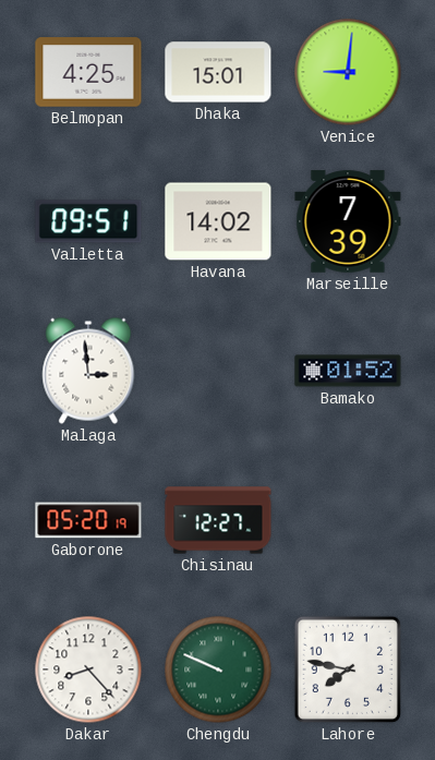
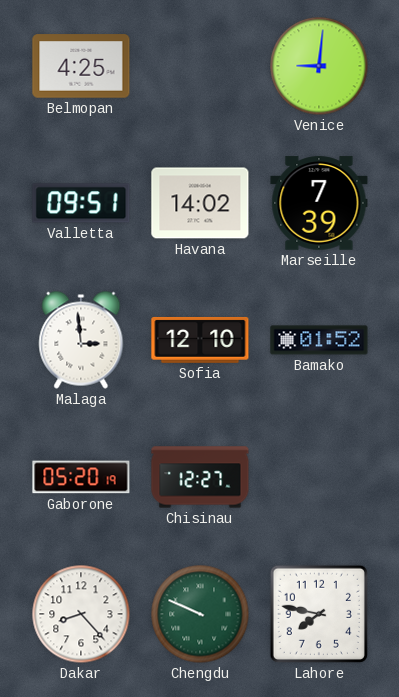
Dhaka: 15:01 -> none
Sofia: none -> 12:10
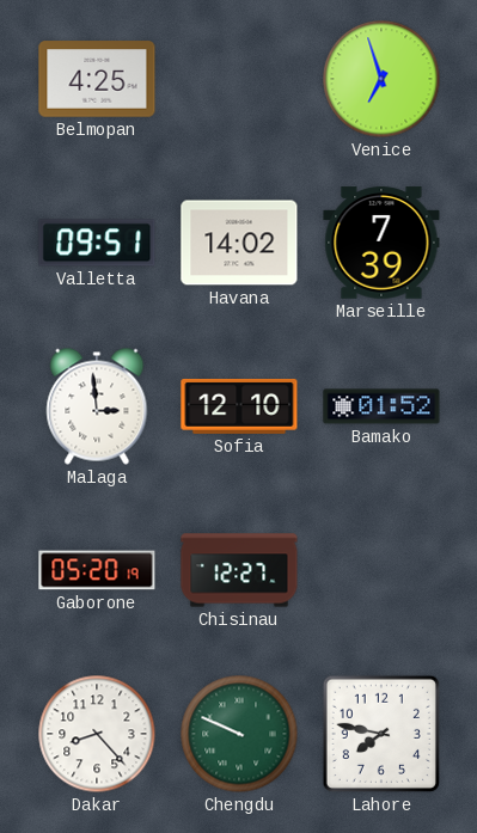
Venice: 9:01 -> 6:57
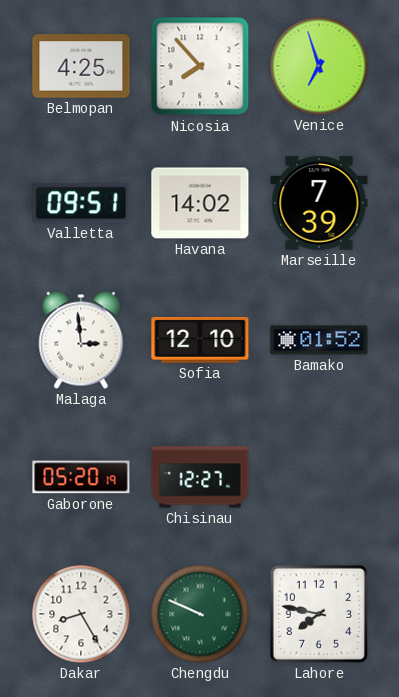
Nicosia: none -> 7:53
Dakar: 8:23 -> 8:25
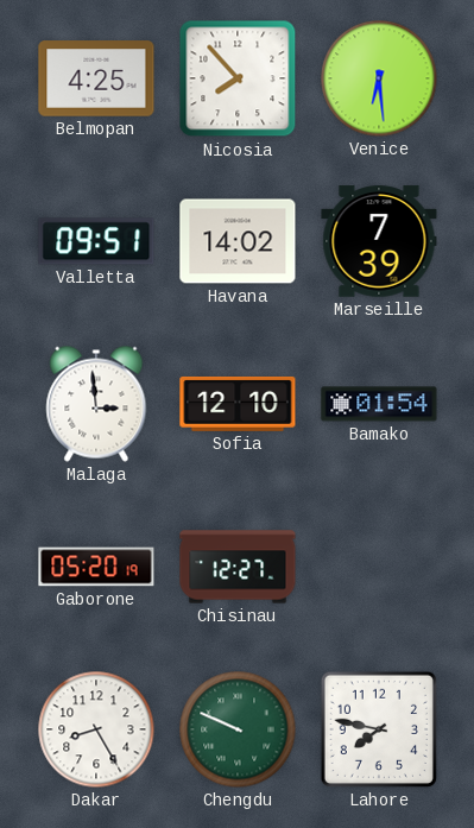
Venice: 6:57 -> 6:29
Bamako: 01:52 -> 01:54
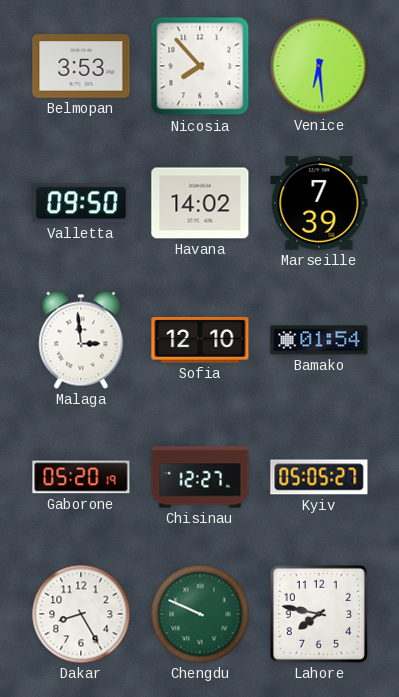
Belmopan: 4:25 -> 3:53
Valletta: 09:51 -> 09:50
Kyiv: none -> 05:05
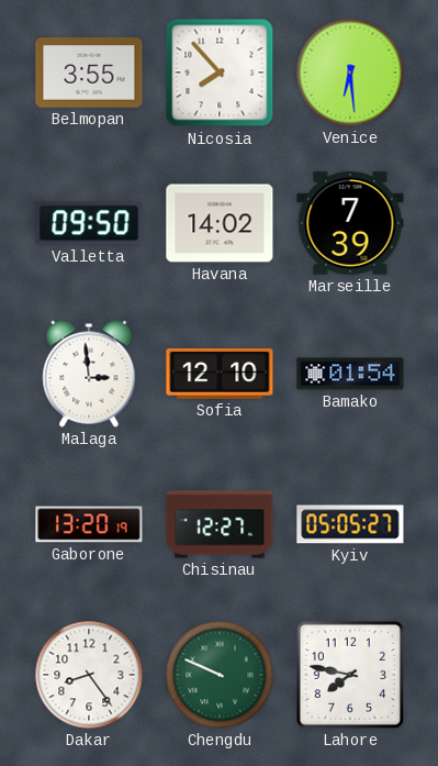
Belmopan: 3:53 -> 3:55
Gaborone: 05:20 -> 13:20
Dakar: 8:25 -> 8:24
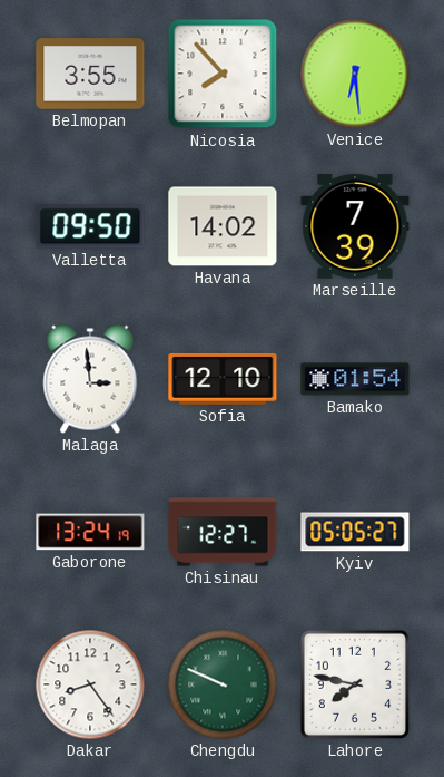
Gaborone: 13:20 -> 13:24
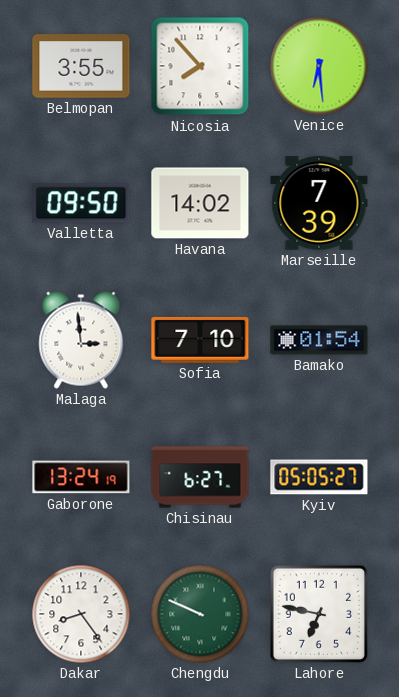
Sofia: 12:10 -> 7:10
Chisinau: 12:27 -> 6:27
Lahore: 7:47 -> 6:47
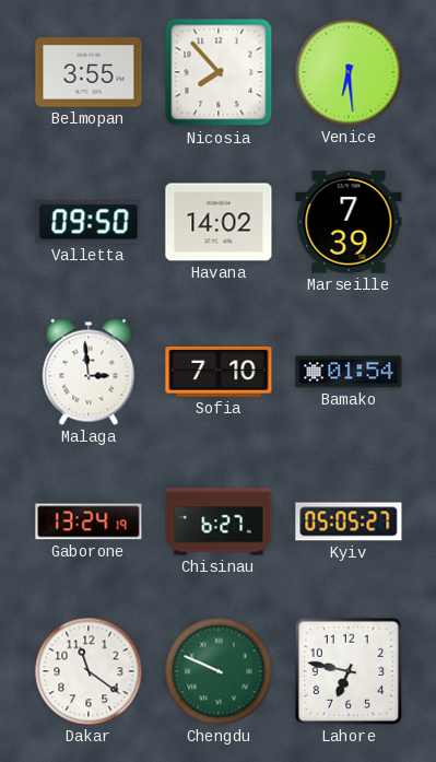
Dakar: 8:24 -> 11:21
